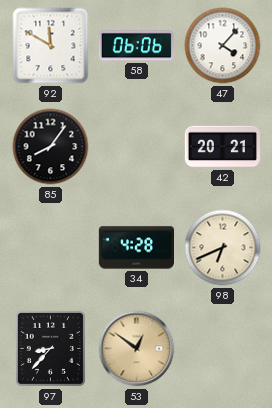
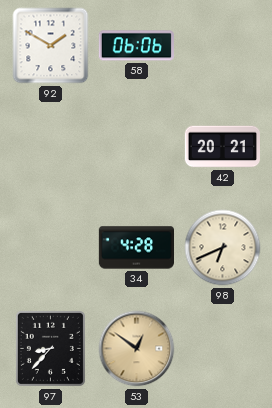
92: 11:50 -> 1:50
47: 4:07 -> none
85: 8:06 -> none
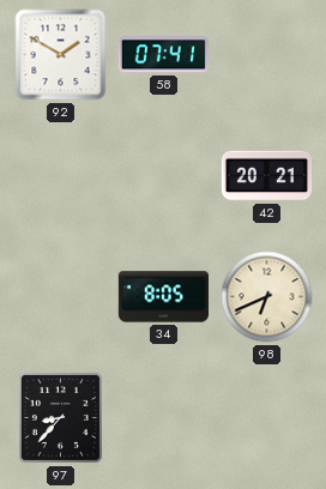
58: 06:06 -> 07:41
34: 4:28 -> 8:05
53: 12:51 -> none
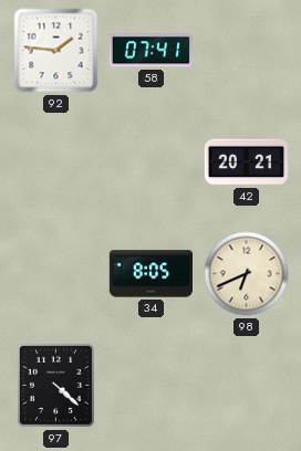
92: 1:50 -> 1:46
97: 8:37 -> 4:22
